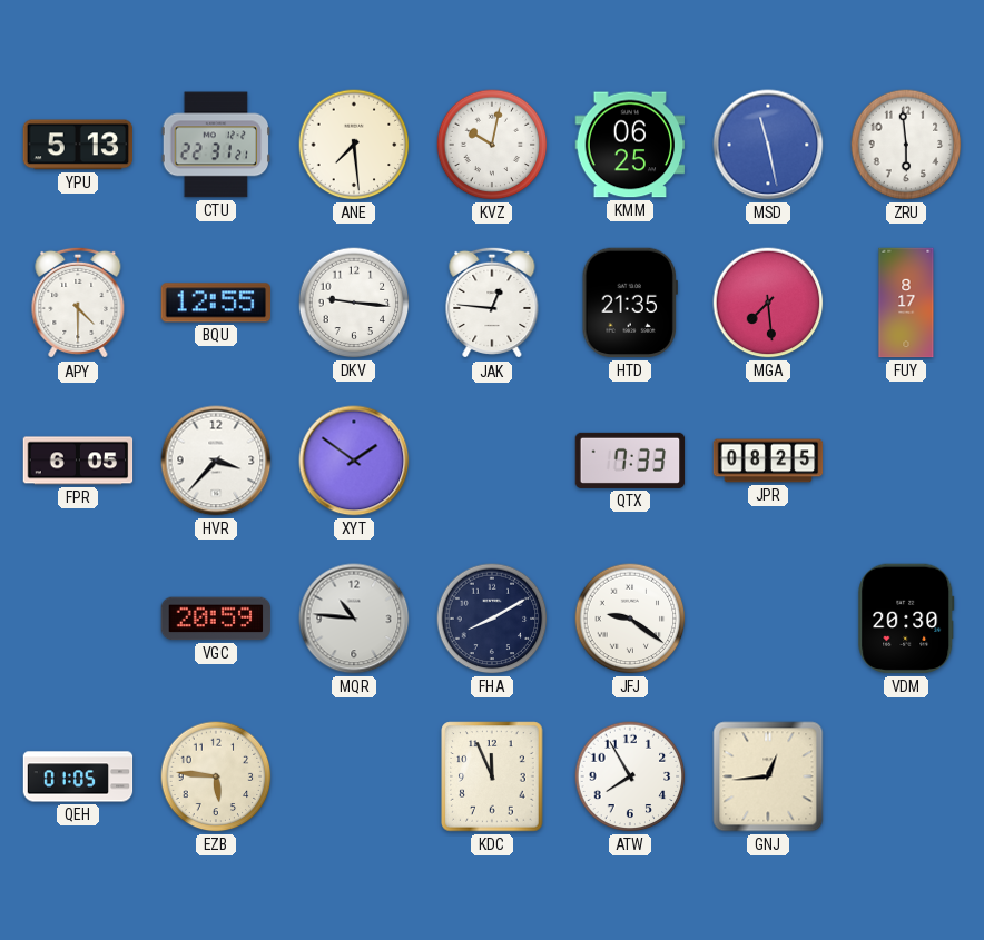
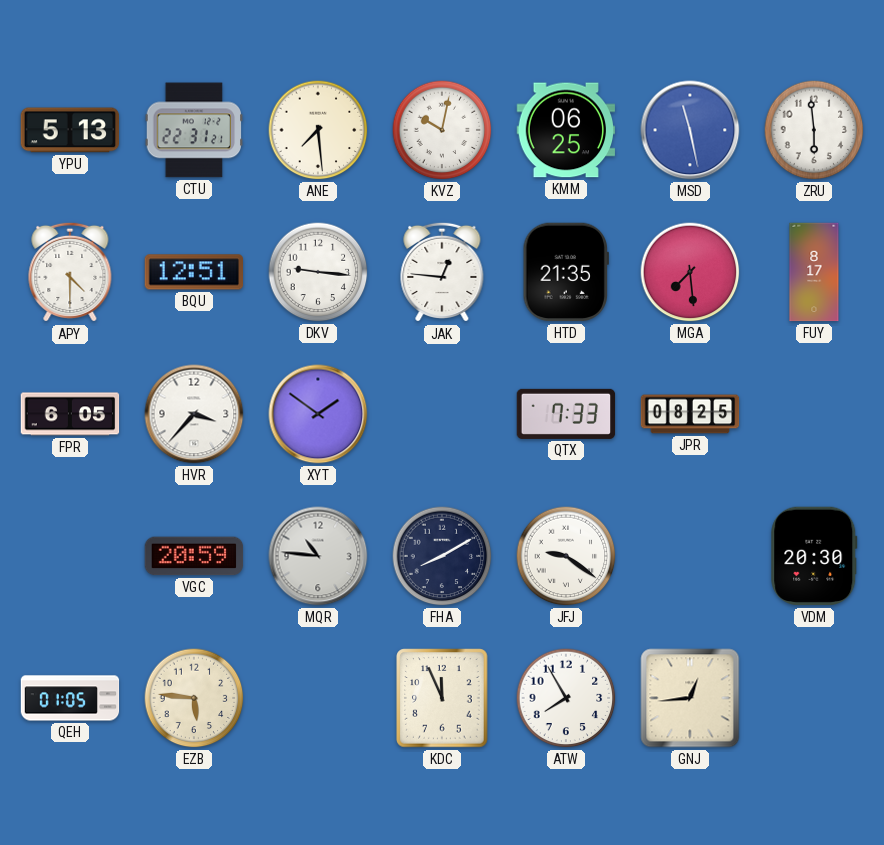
BQU: 12:55 -> 12:51
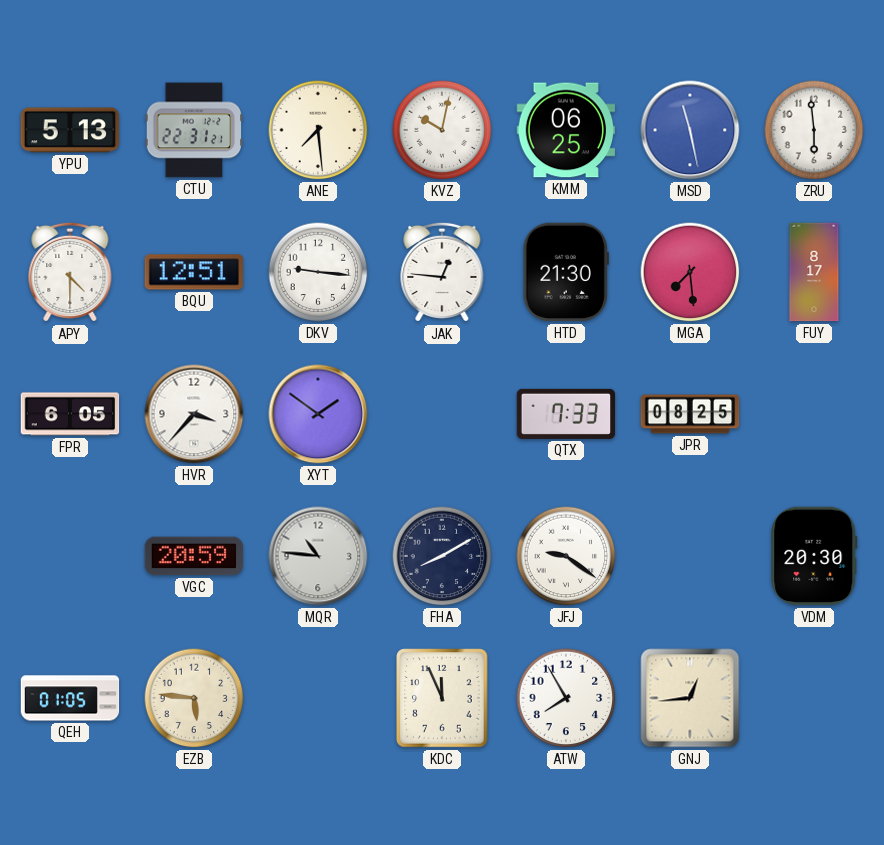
HTD: 21:35 -> 21:30
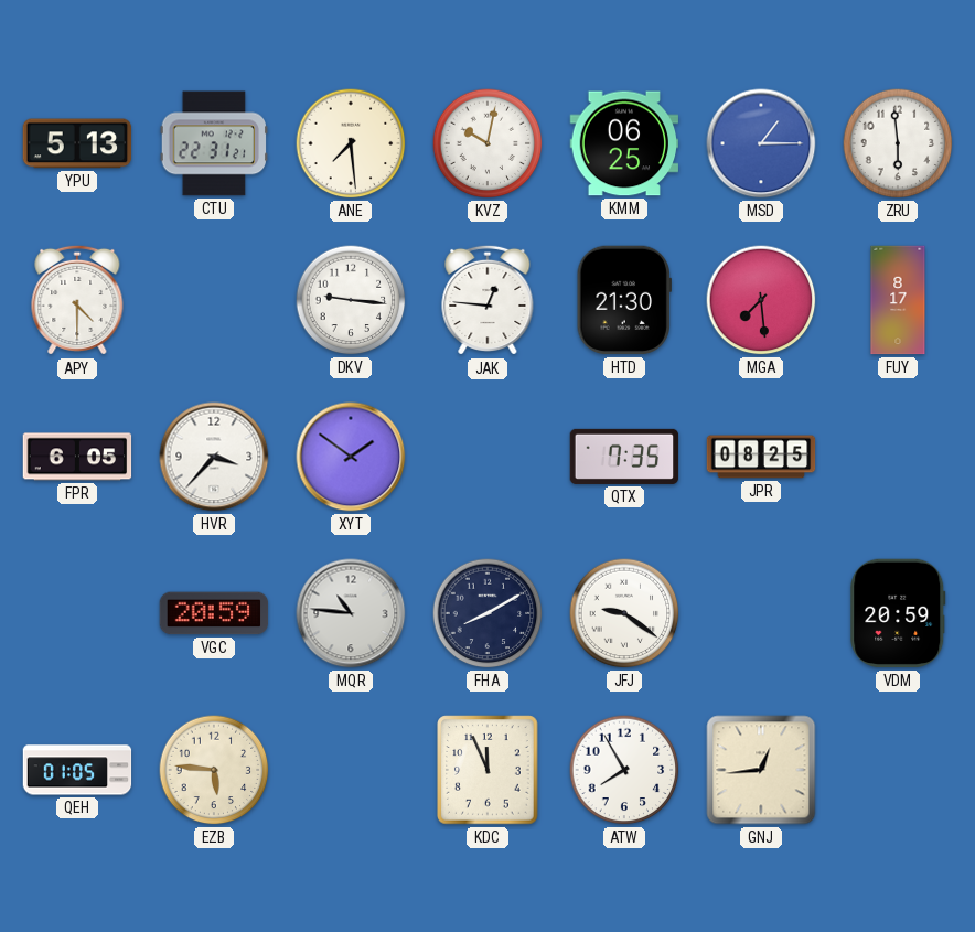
MSD: 11:28 -> 1:15
BQU: 12:51 -> none
QTX: 7:33 -> 7:35
VDM: 20:30 -> 20:59
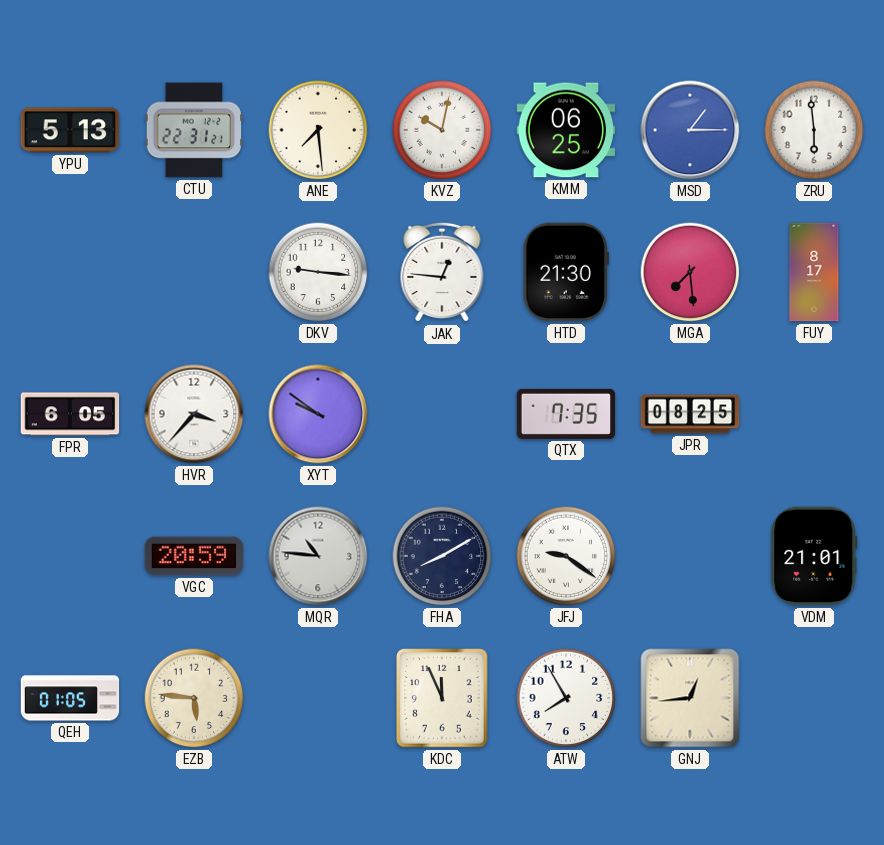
APY: 4:30 -> none
XYT: 1:51 -> 9:51
VDM: 20:59 -> 21:01
